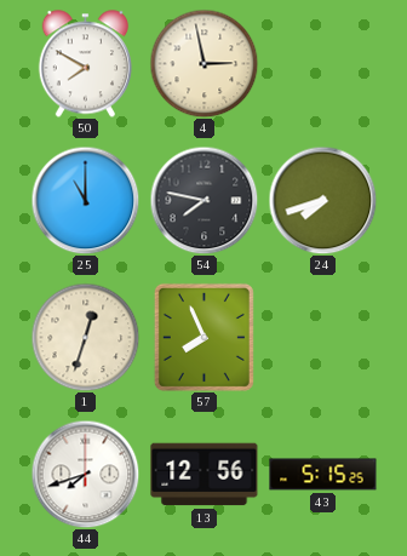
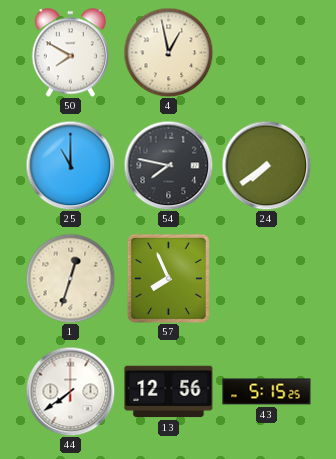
4: 2:58 -> 12:58
24: 7:42 -> 7:39
44: 7:42 -> 7:39
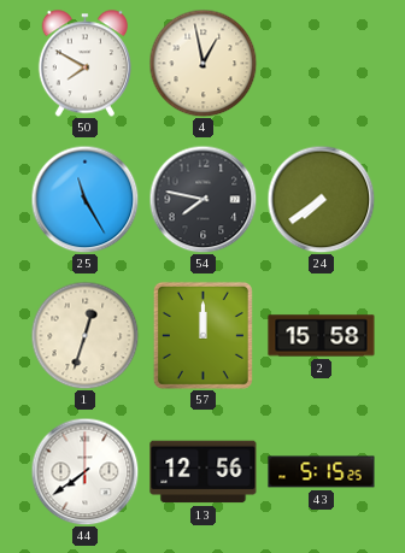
25: 11:00 -> 11:25
57: 7:56 -> 12:00
2: none -> 15:58
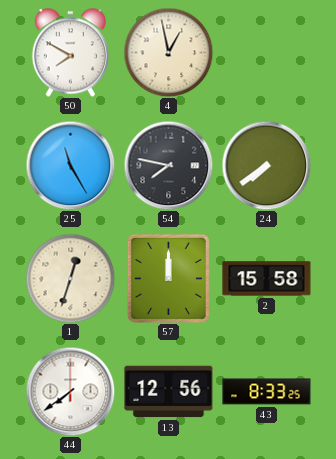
43: 5:15 -> 8:33
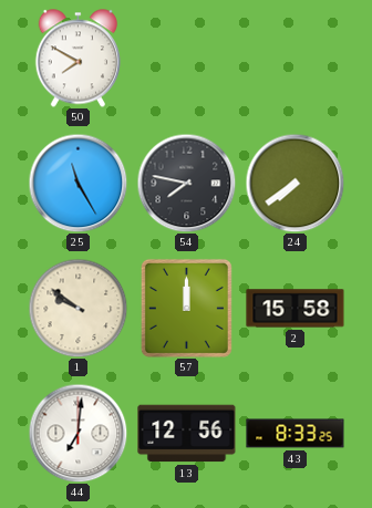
4: 12:58 -> none
1: 12:33 -> 9:51
44: 7:39 -> 7:01
